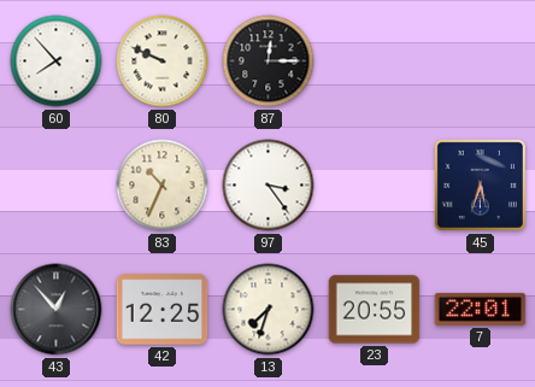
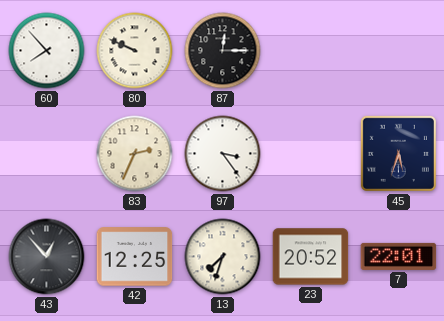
83: 10:34 -> 2:34
23: 20:55 -> 20:52
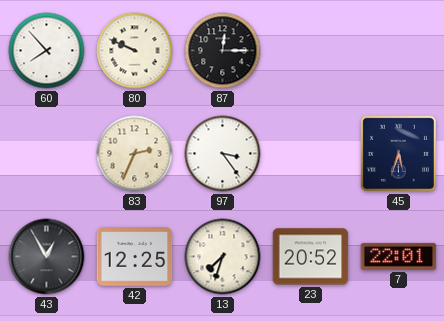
43: 12:53 -> 12:55
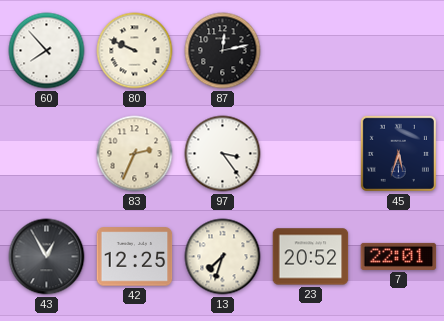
87: 12:15 -> 12:13
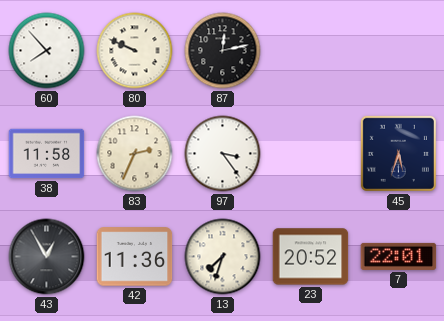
38: none -> 11:58
42: 12:25 -> 11:36
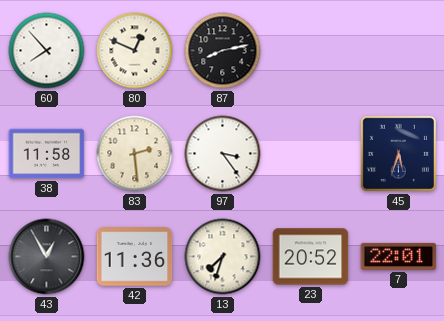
80: 9:49 -> 12:49
87: 12:13 -> 8:13
83: 2:34 -> 2:29
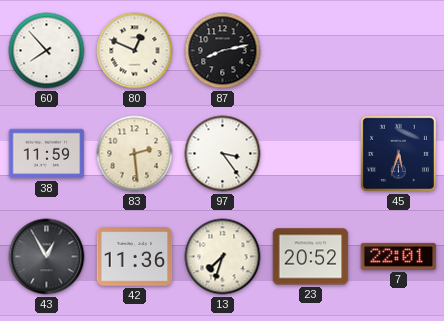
38: 11:58 -> 11:59
